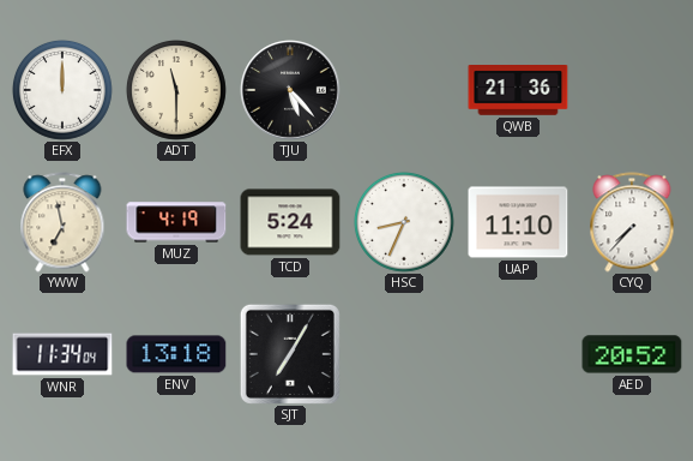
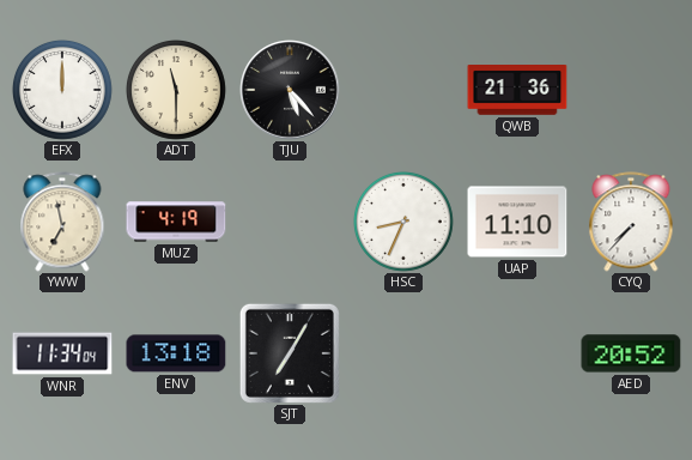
TCD: 5:24 -> none
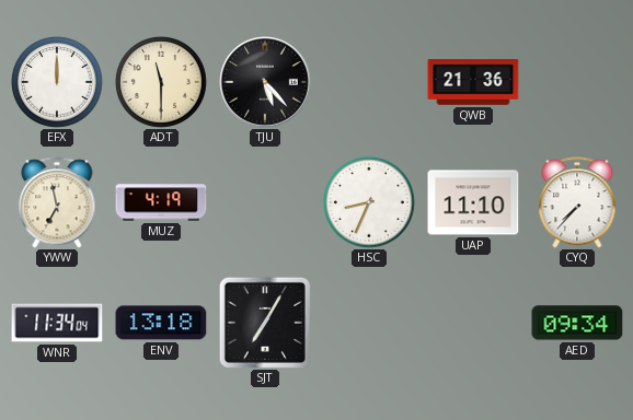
AED: 20:52 -> 09:34
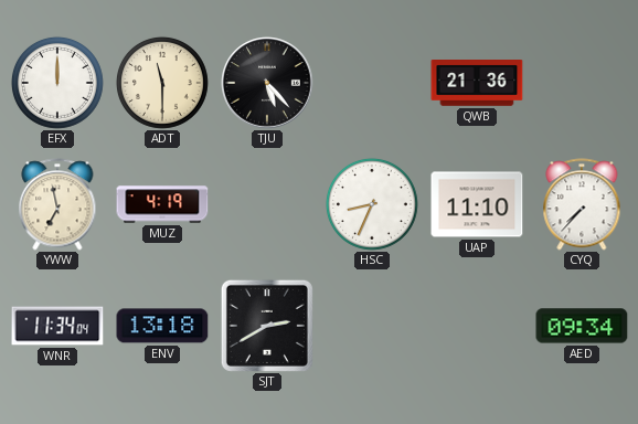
SJT: 7:05 -> 2:40
